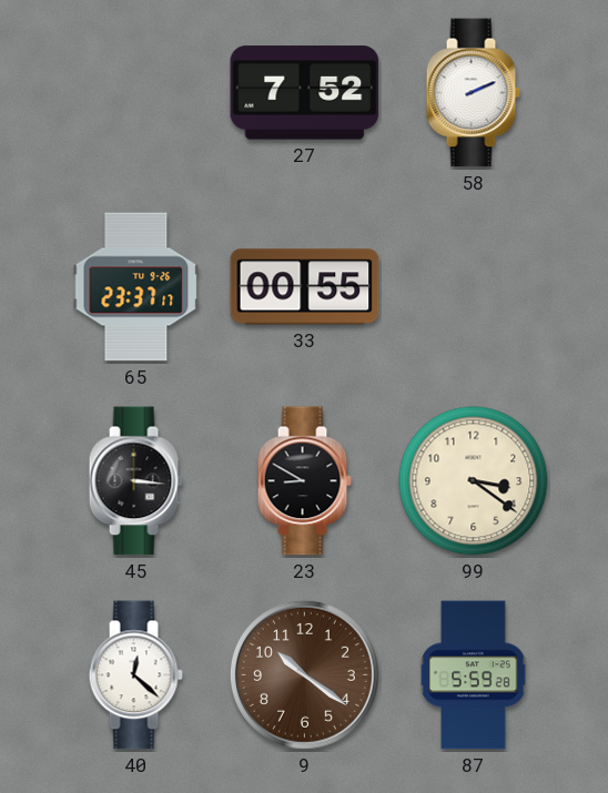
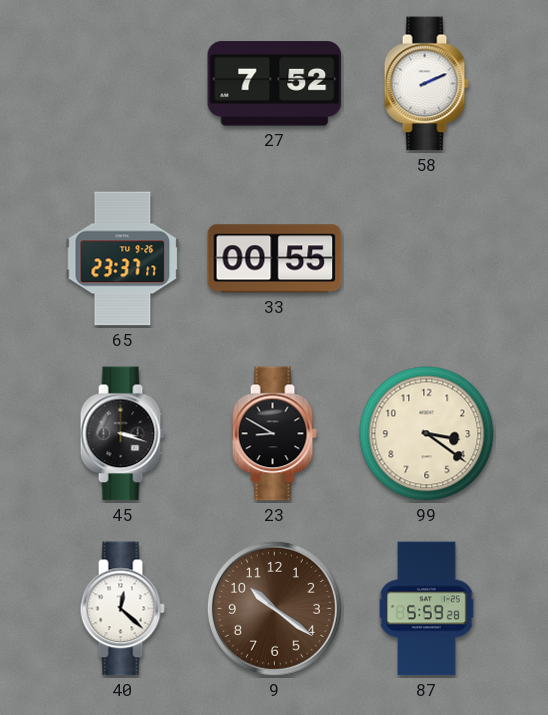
45: 3:16 -> 3:18
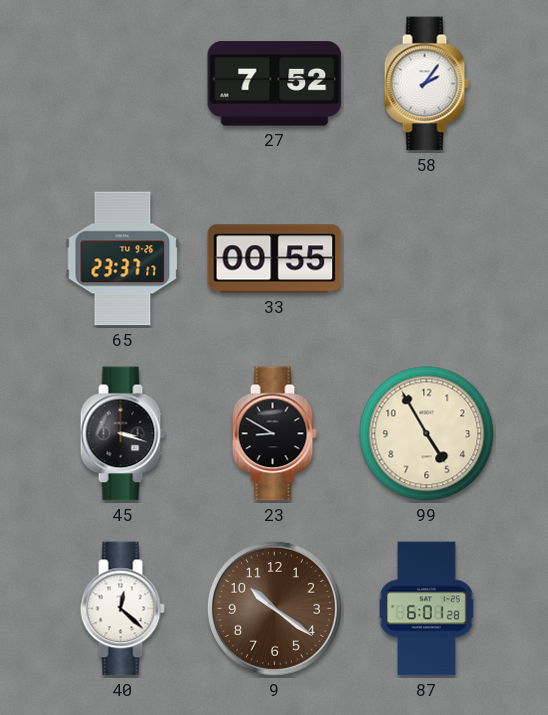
58: 2:11 -> 2:06
99: 3:21 -> 4:55
87: 5:59 -> 6:01
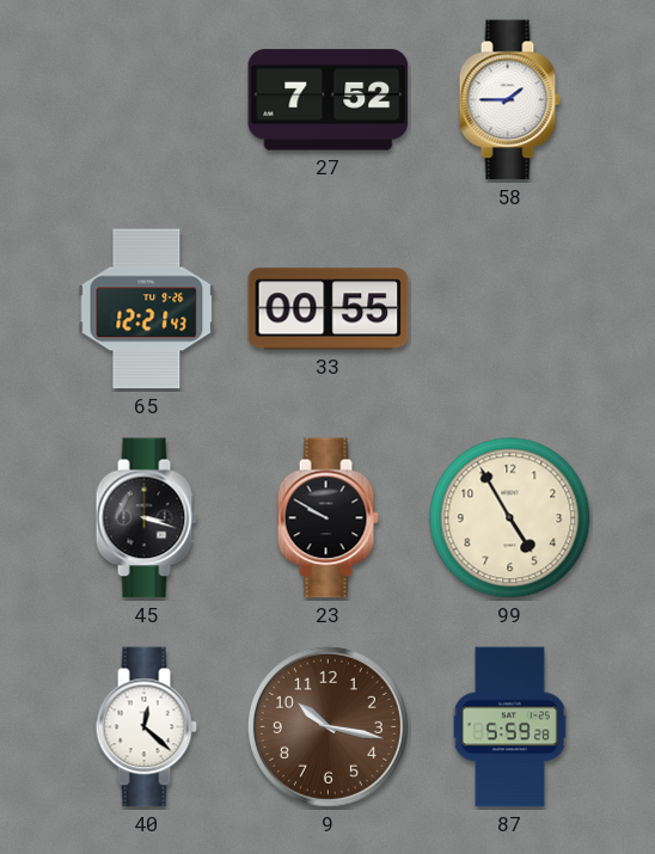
58: 2:06 -> 1:45
65: 23:37 -> 12:21
23: 8:50 -> 9:50
9: 10:21 -> 10:17
87: 6:01 -> 5:59
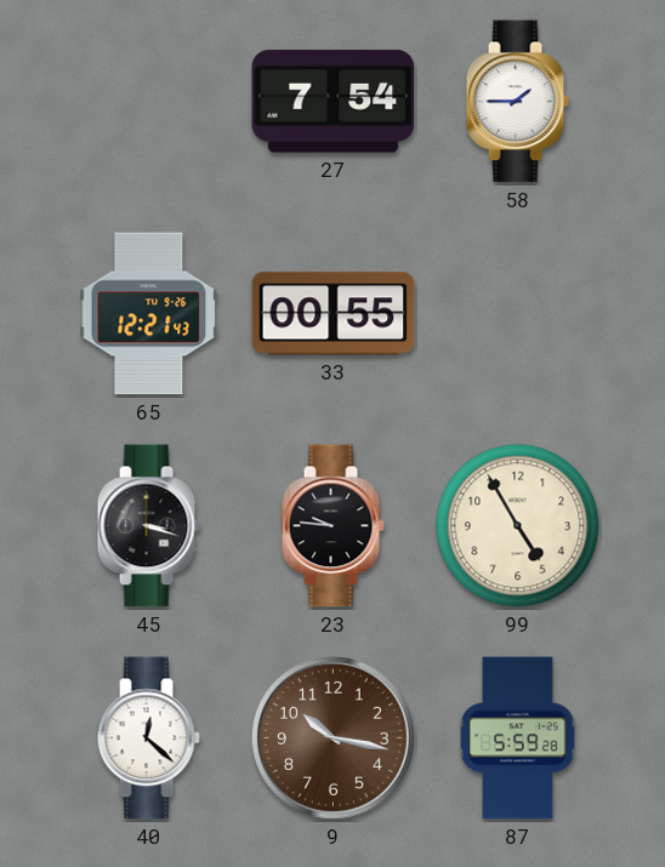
27: 7:52 -> 7:54
23: 9:50 -> 9:46
